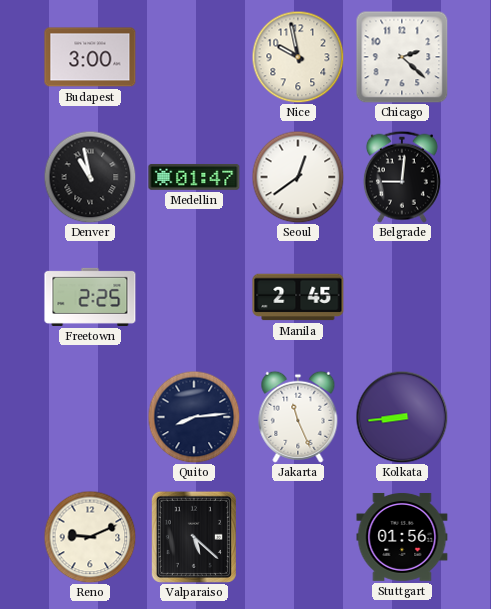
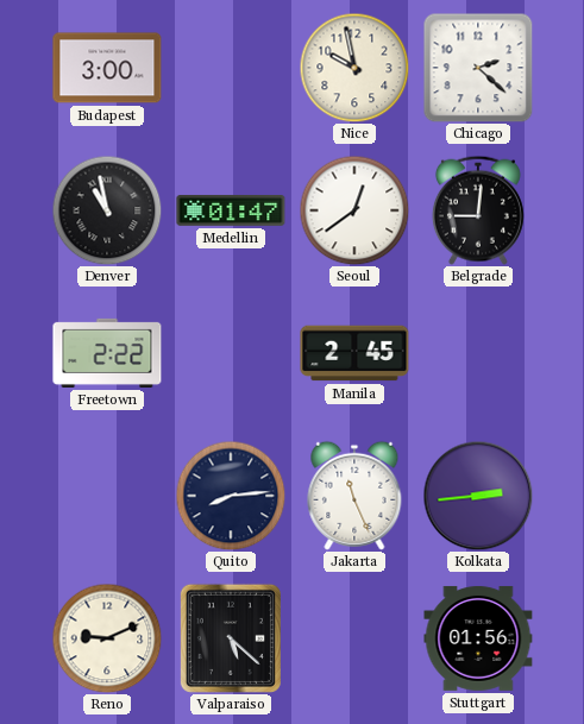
Freetown: 2:25 -> 2:22
Kolkata: 8:44 -> 2:44
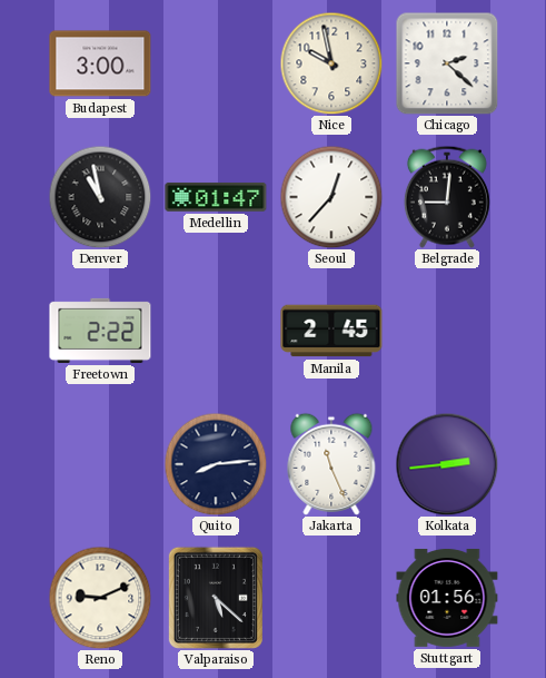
Seoul: 12:39 -> 12:37
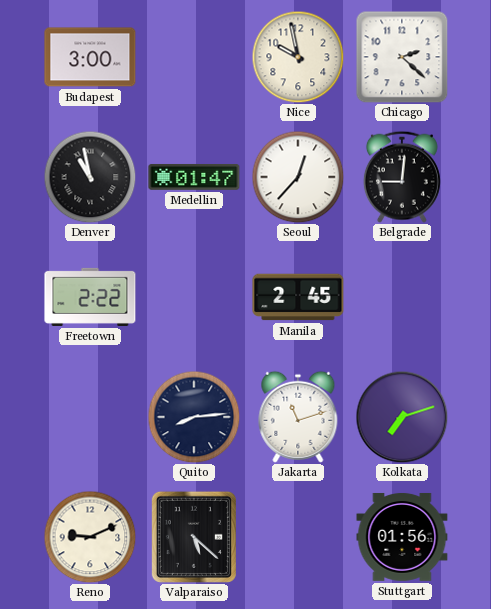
Jakarta: 11:26 -> 11:12
Kolkata: 2:44 -> 7:12
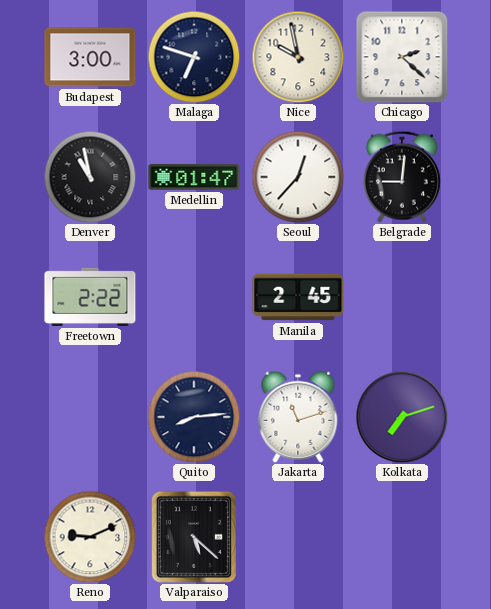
Malaga: none -> 6:48
Stuttgart: 01:56 -> none
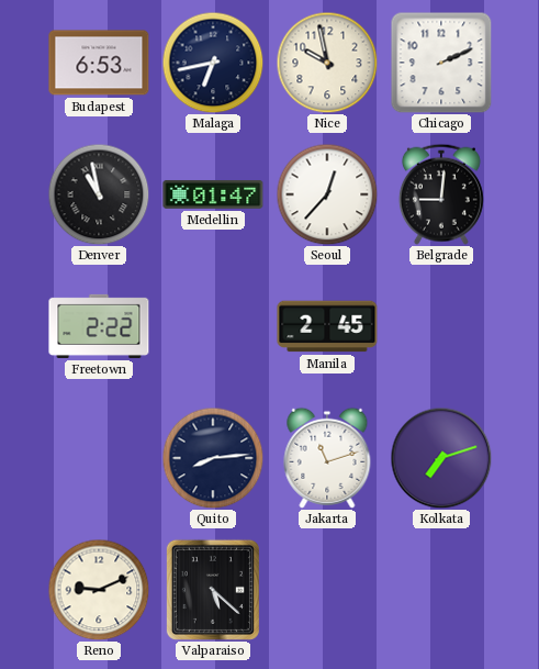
Budapest: 3:00 -> 6:53
Malaga: 6:48 -> 6:43
Chicago: 2:22 -> 2:11
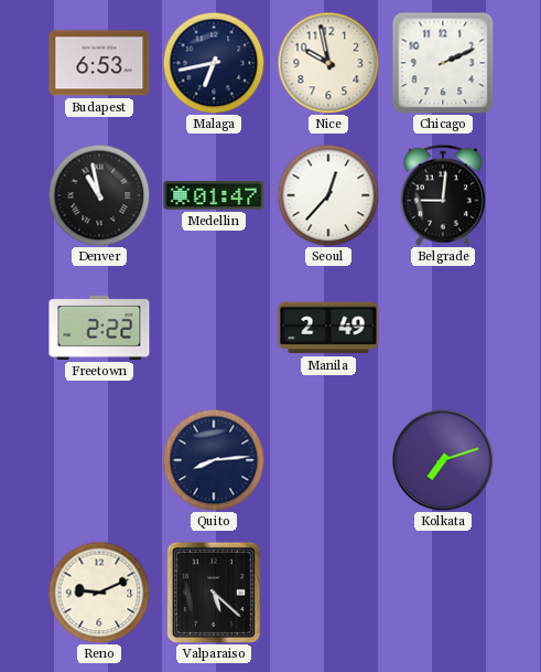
Manila: 2:45 -> 2:49
Jakarta: 11:12 -> none
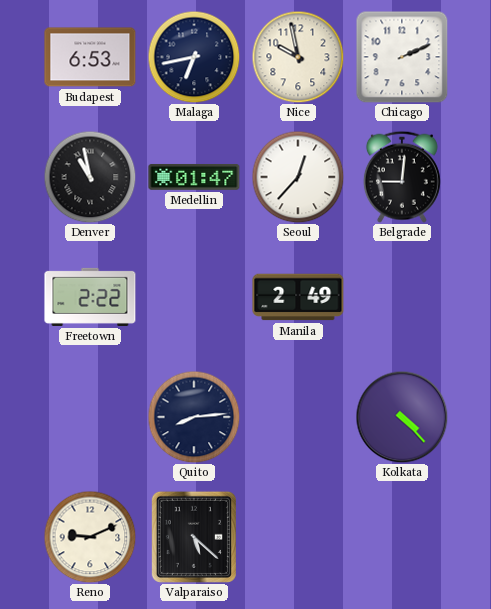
Kolkata: 7:12 -> 4:23
